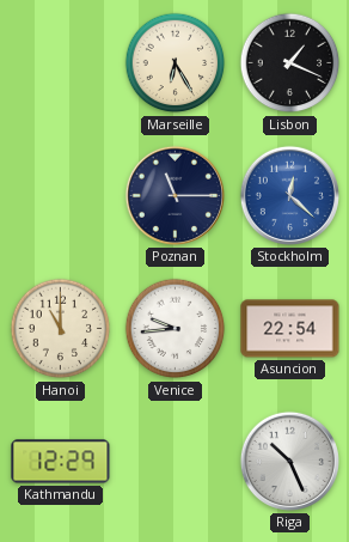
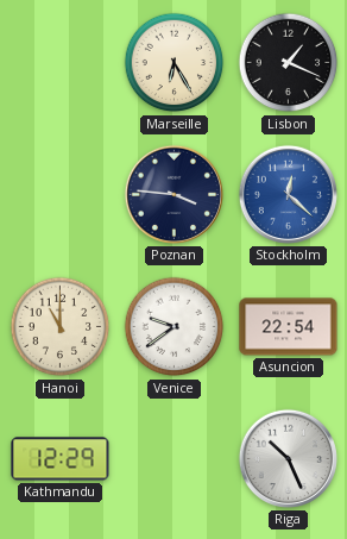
Poznan: 11:15 -> 3:46
Venice: 9:44 -> 9:39
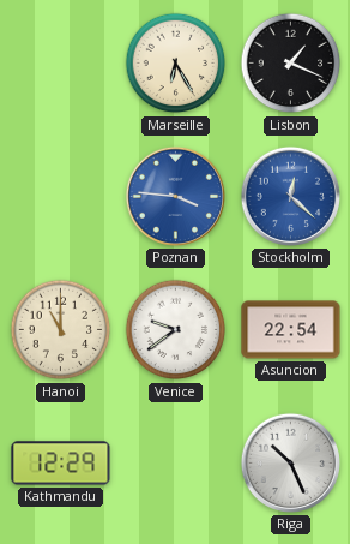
Poznan dial: navy -> blue
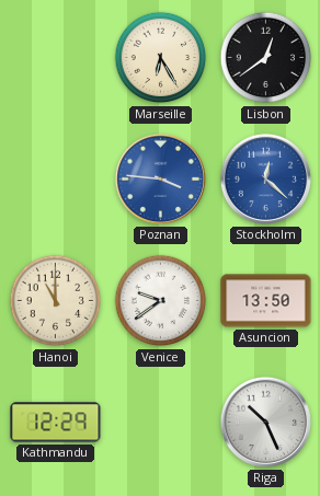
Lisbon: 1:19 -> 12:39
Asuncion: 22:54 -> 13:50
